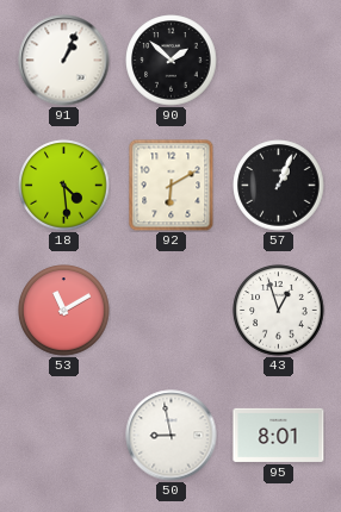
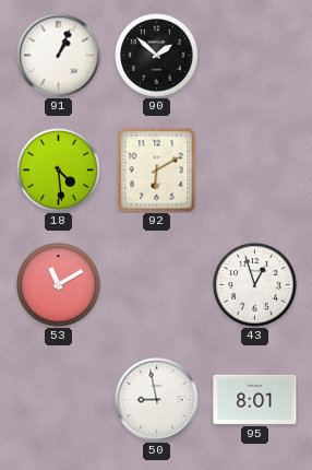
57: 1:04 -> none
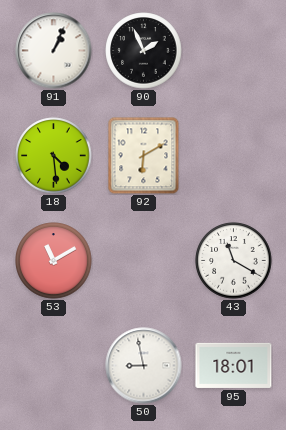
90: 1:52 -> 1:56
43: 12:57 -> 11:20
95: 8:01 -> 18:01
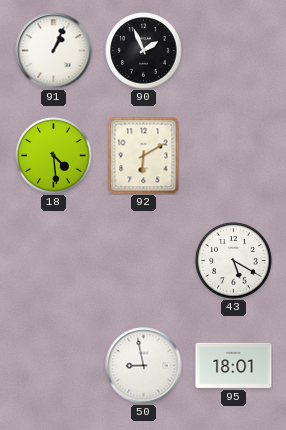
53: 11:10 -> none
43: 11:20 -> 5:20
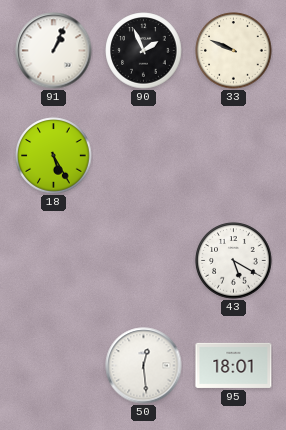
33: none -> 9:49
18: 4:29 -> 5:25
92: 6:10 -> none
50: 8:58 -> 12:29
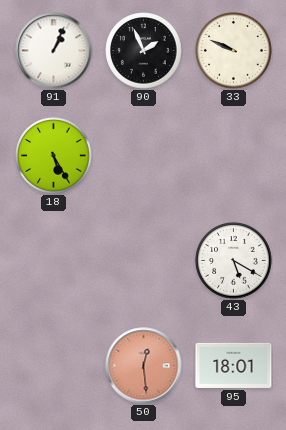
50 dial: white -> salmon
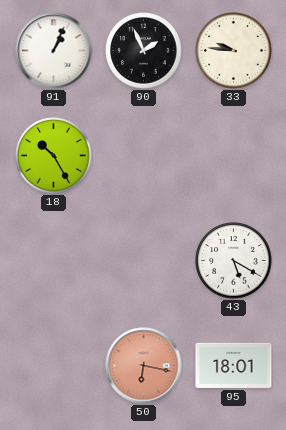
33: 9:49 -> 9:46
18: 5:25 -> 10:25
50: 12:29 -> 6:17
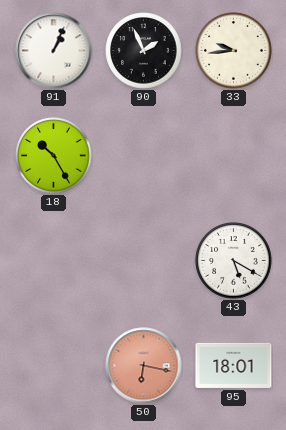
33: 9:46 -> 9:44
